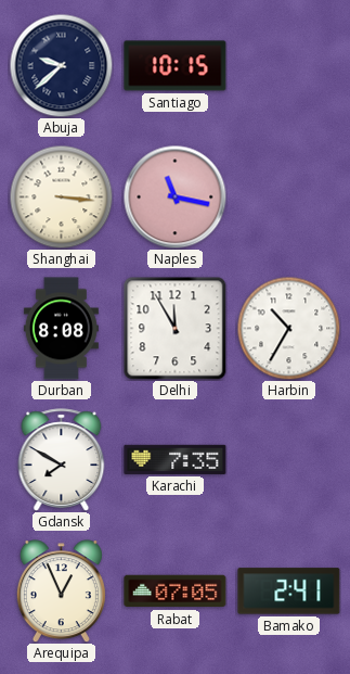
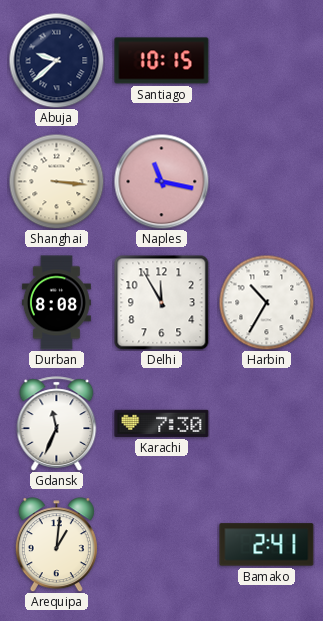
Gdansk: 7:50 -> 11:34
Karachi: 7:35 -> 7:30
Arequipa: 12:56 -> 1:01
Rabat: 07:05 -> none
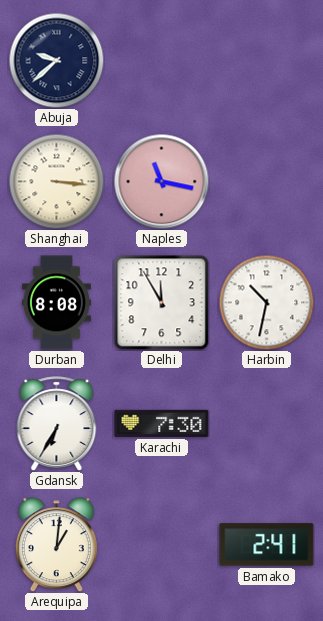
Santiago: 10:15 -> none
Harbin: 10:35 -> 10:32
Gdansk: 11:34 -> 6:35
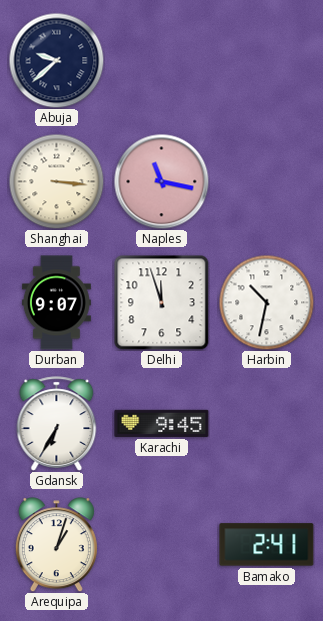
Durban: 8:08 -> 9:07
Delhi: 11:55 -> 11:57
Karachi: 7:30 -> 9:45
Arequipa: 1:01 -> 1:03
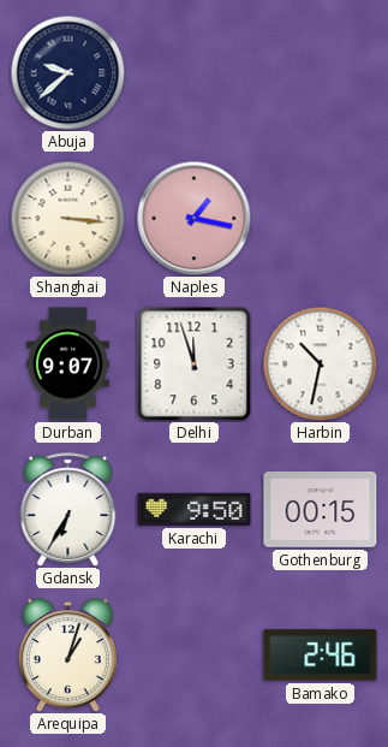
Naples: 11:17 -> 1:17
Karachi: 9:45 -> 9:50
Gothenburg: none -> 00:15
Bamako: 2:41 -> 2:46
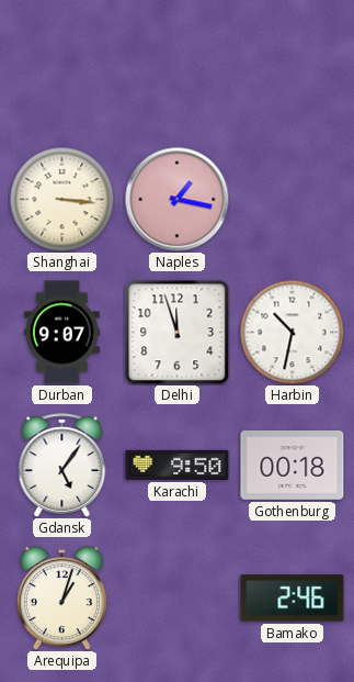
Abuja: 9:38 -> none
Gdansk: 6:35 -> 5:06
Gothenburg: 00:15 -> 00:18
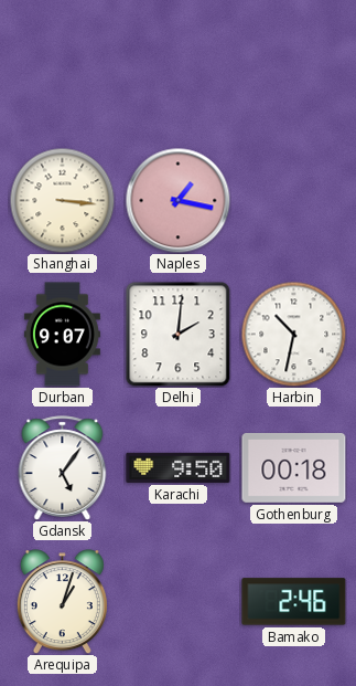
Delhi: 11:57 -> 2:01
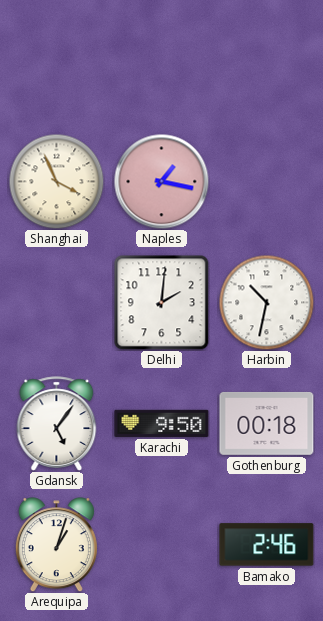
Shanghai: 3:16 -> 3:56
Durban: 9:07 -> none
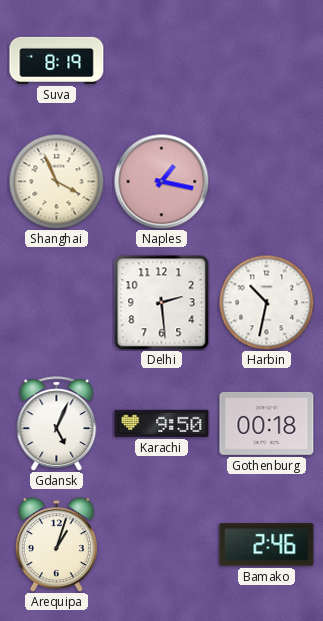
Suva: none -> 8:19
Delhi: 2:01 -> 2:29
Gdansk: 5:06 -> 5:04
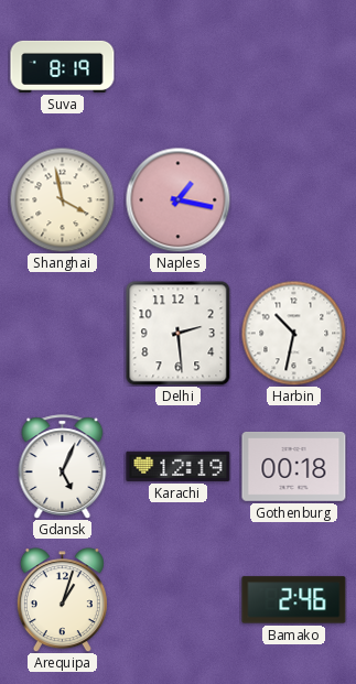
Shanghai: 3:56 -> 3:58
Karachi: 9:50 -> 12:19
